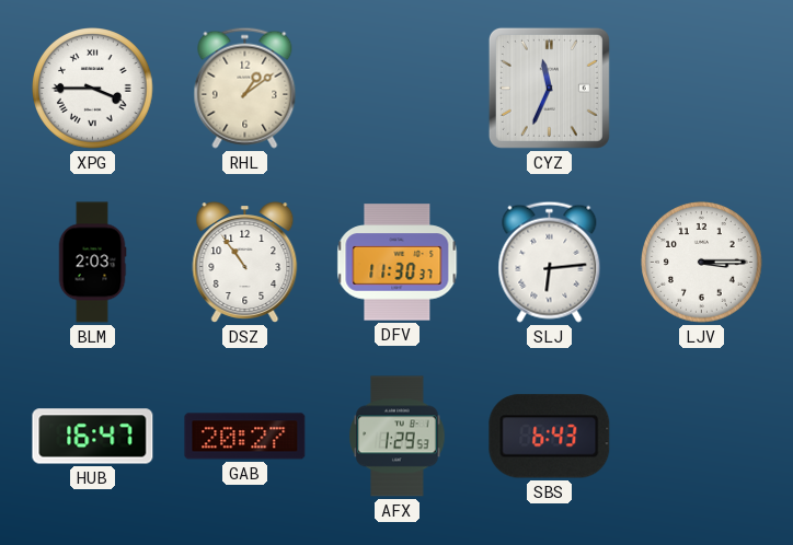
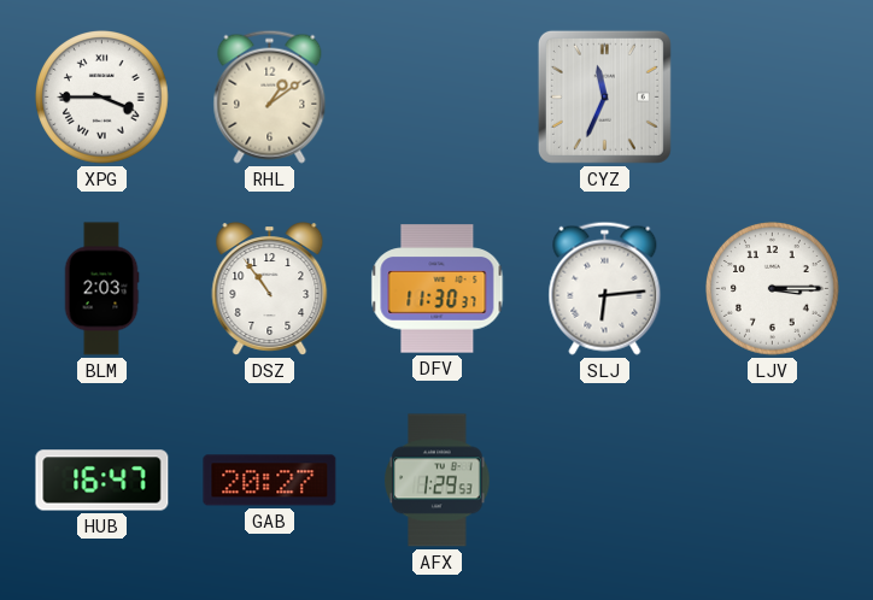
SBS: 6:43 -> none
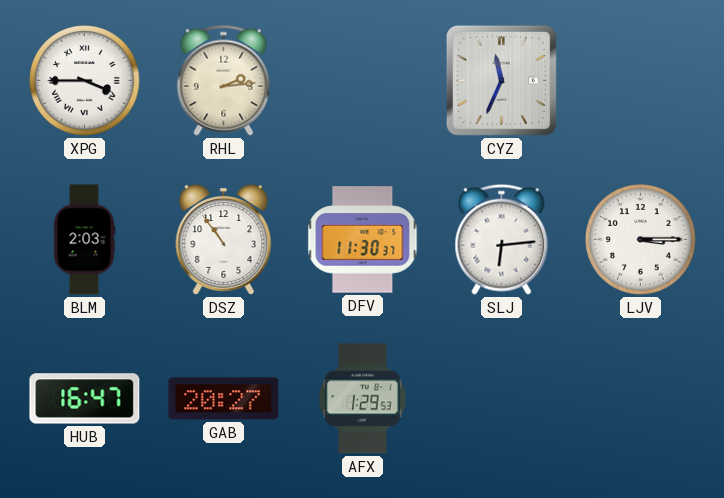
RHL: 1:09 -> 2:14
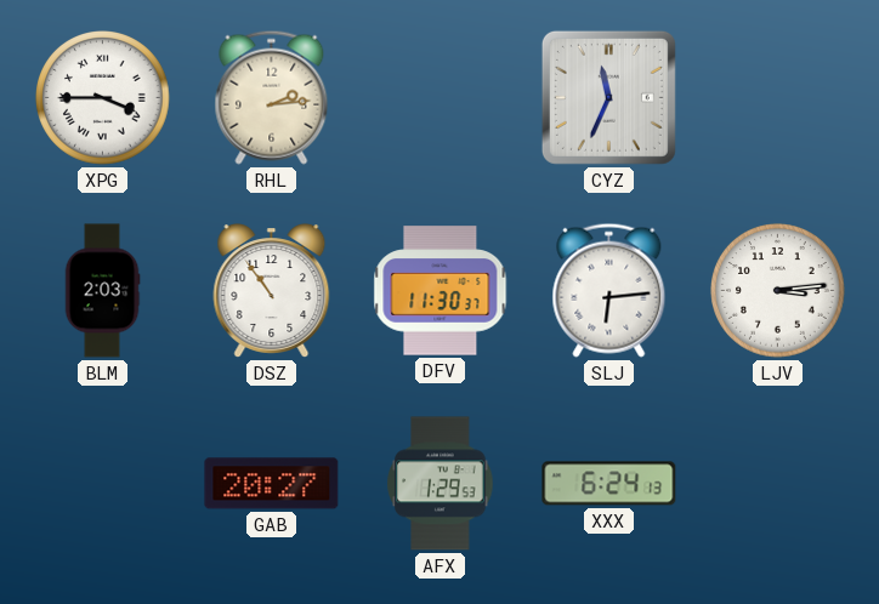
LJV: 3:15 -> 3:14
HUB: 16:47 -> none
XXX: none -> 6:24
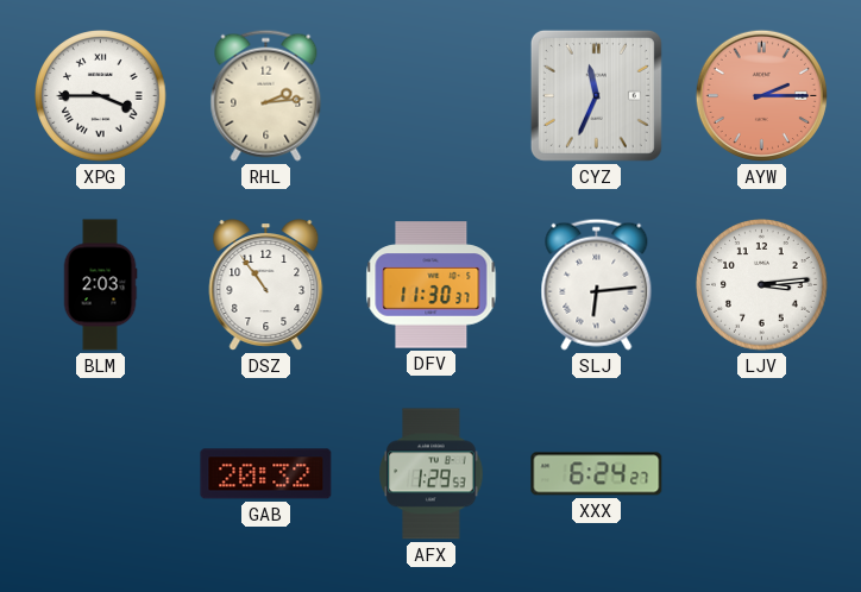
AYW: none -> 2:15
GAB: 20:27 -> 20:32
XXX: 6:24:13 -> 6:24:27
